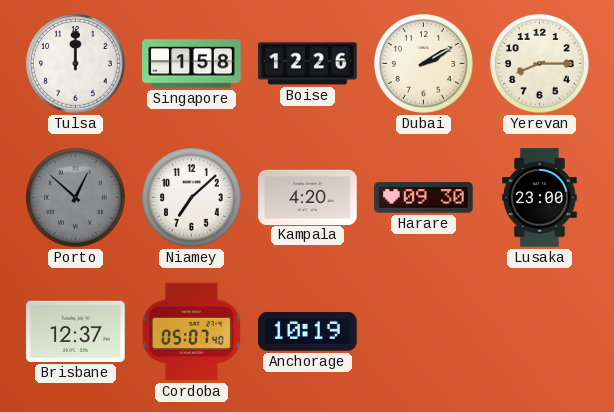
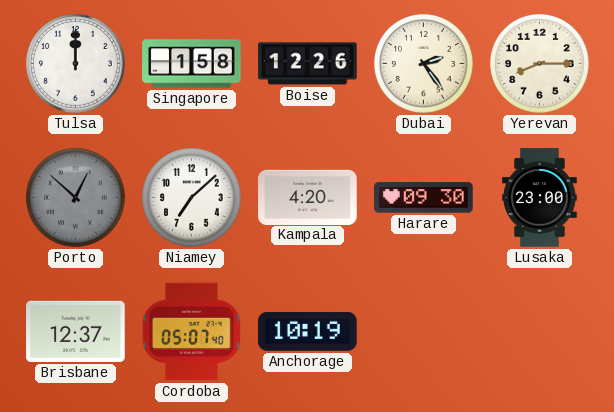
Dubai: 2:10 -> 2:24
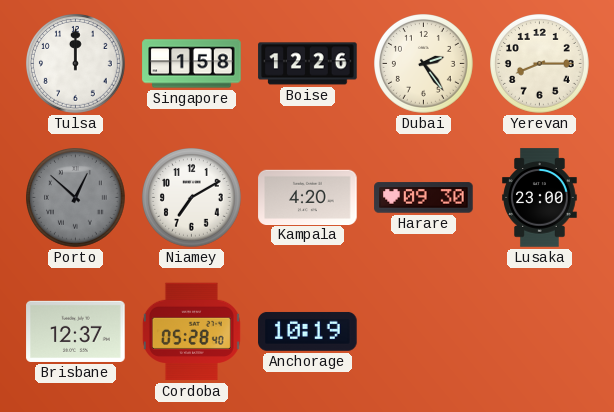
Niamey: 7:08 -> 7:10
Cordoba: 05:07 -> 05:28
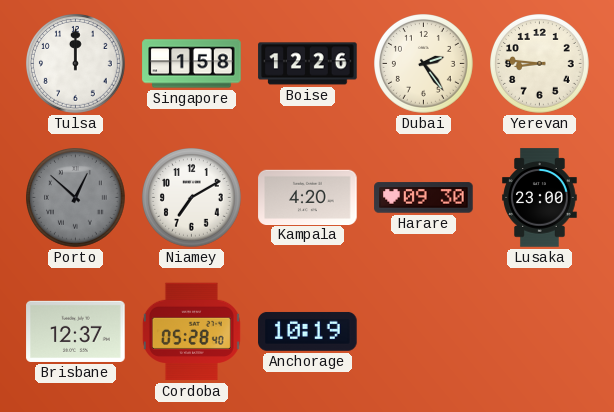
Yerevan: 8:15 -> 8:46
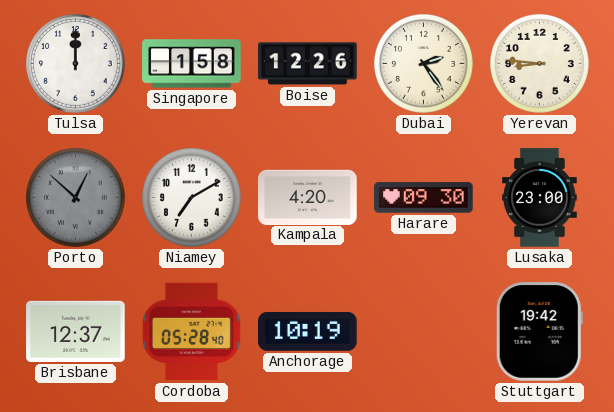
Stuttgart: none -> 19:42
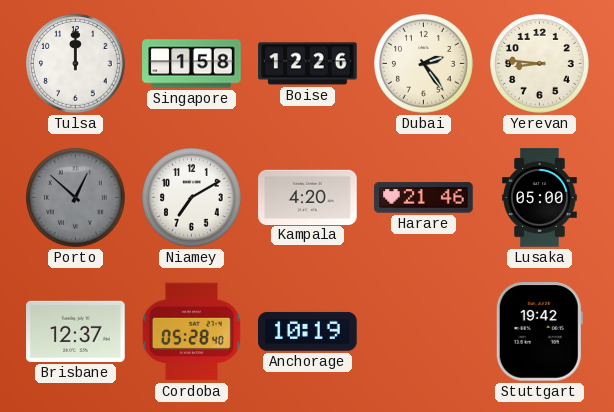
Harare: 09:30 -> 21:46
Lusaka: 23:00 -> 05:00
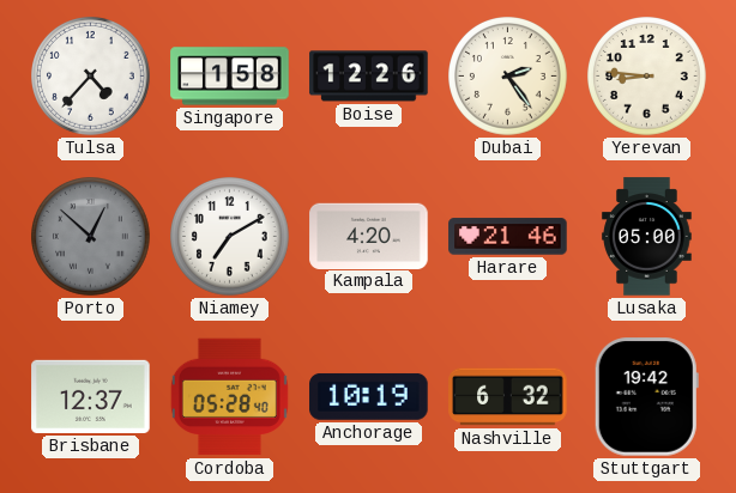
Tulsa: 12:00 -> 4:37
Nashville: none -> 6:32
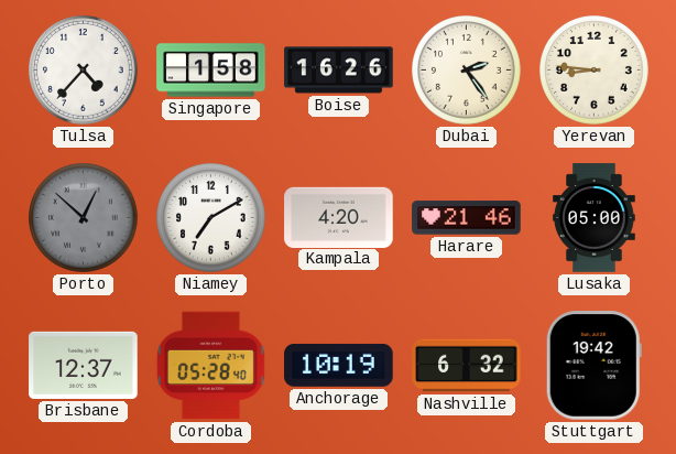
Boise: 12:26 -> 16:26
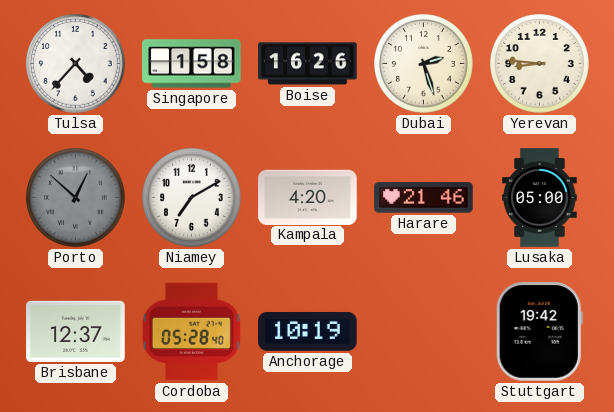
Dubai: 2:24 -> 2:27
Nashville: 6:32 -> none
